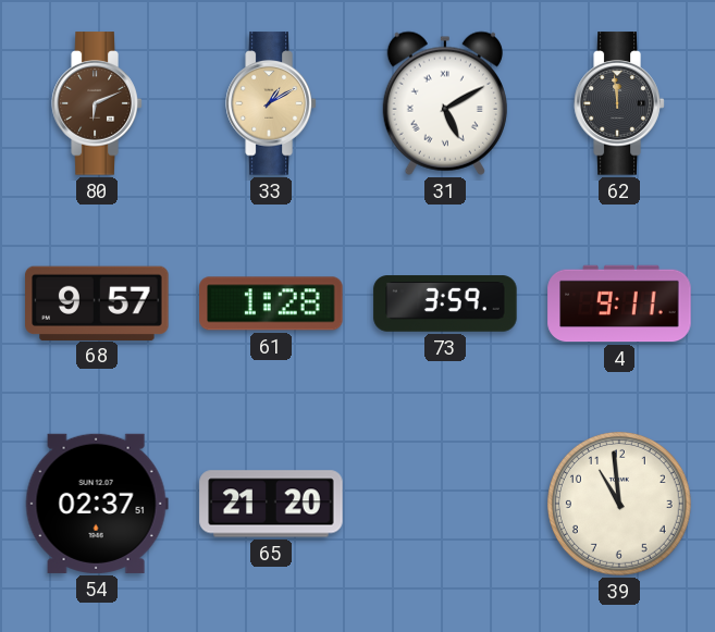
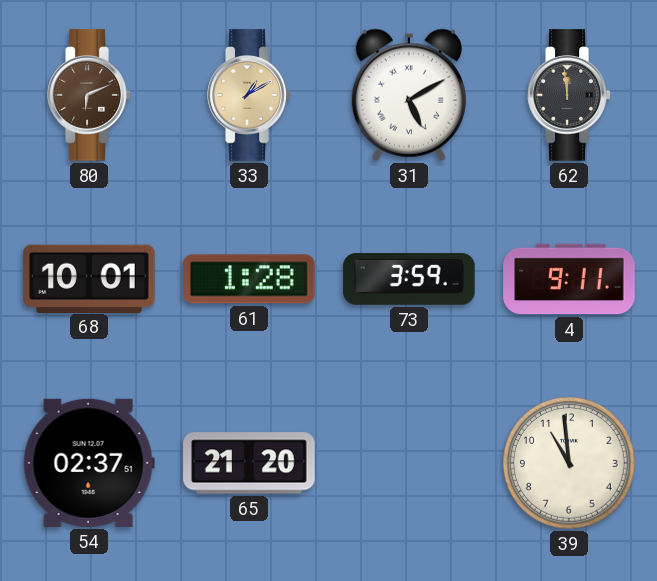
68: 9:57 -> 10:01
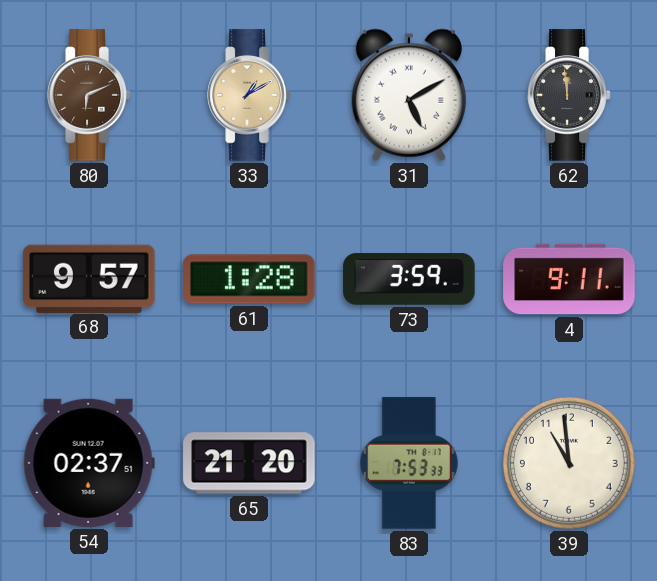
68: 10:01 -> 9:57
83: none -> 7:53
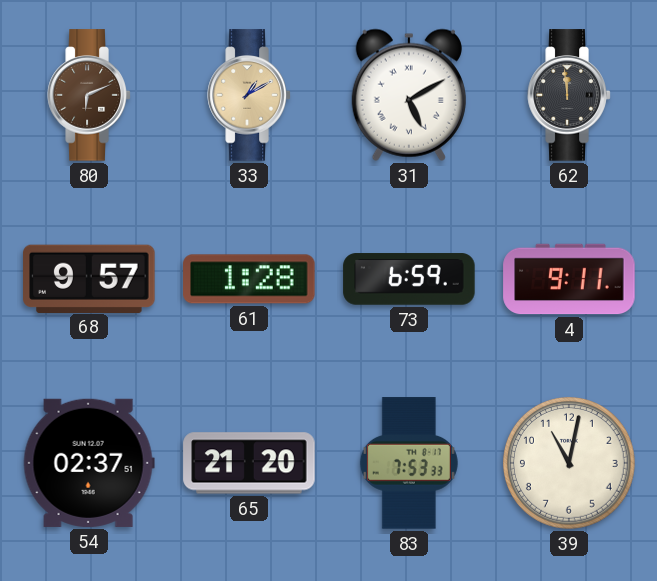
73: 3:59 -> 6:59
39: 10:59 -> 11:02
